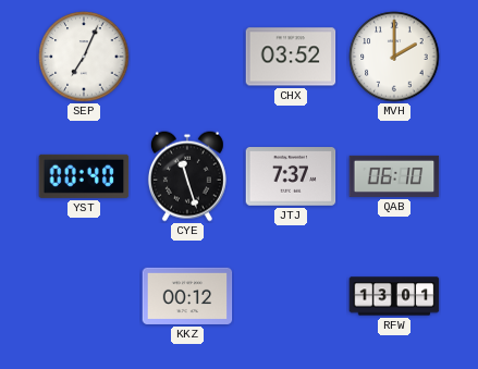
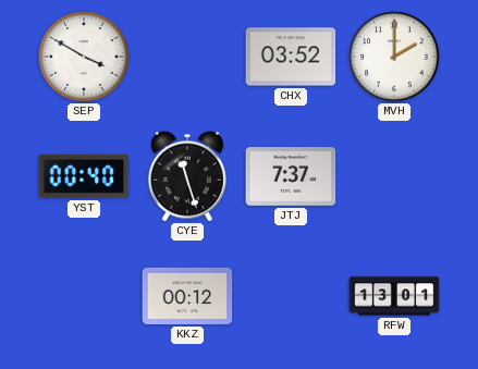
SEP: 7:04 -> 3:50
QAB: 06:10 -> none
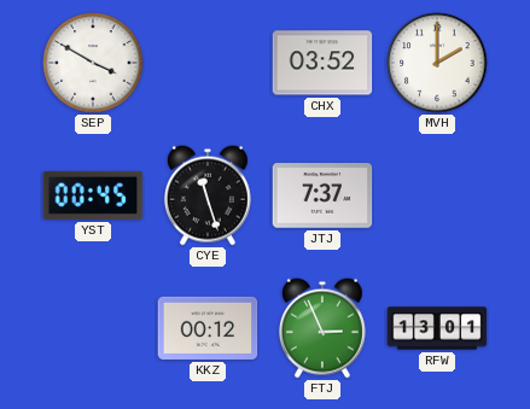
YST: 00:40 -> 00:45
FTJ: none -> 2:56
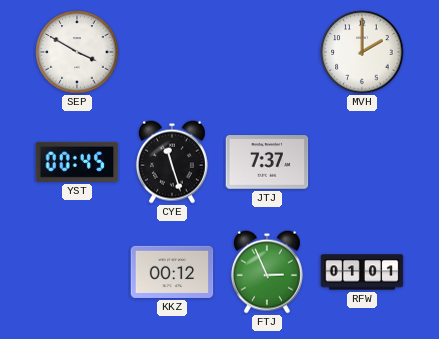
CHX: 03:52 -> none
RFW: 13:01 -> 01:01
